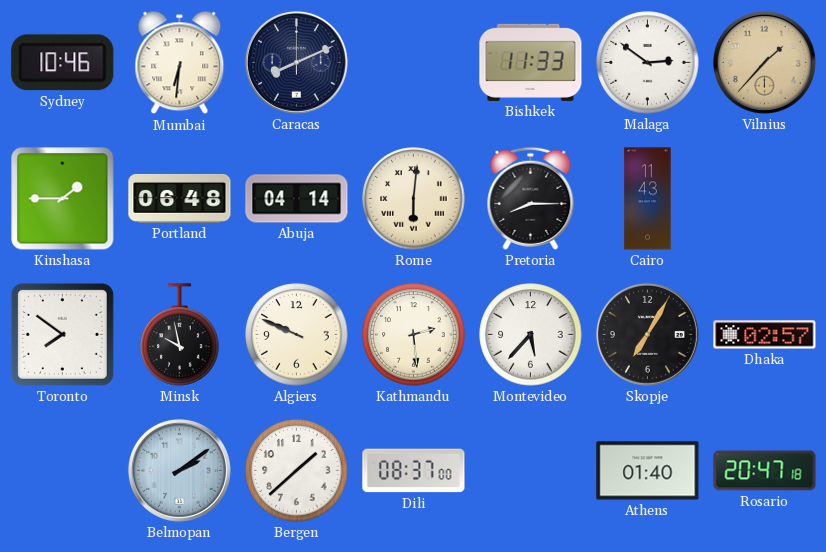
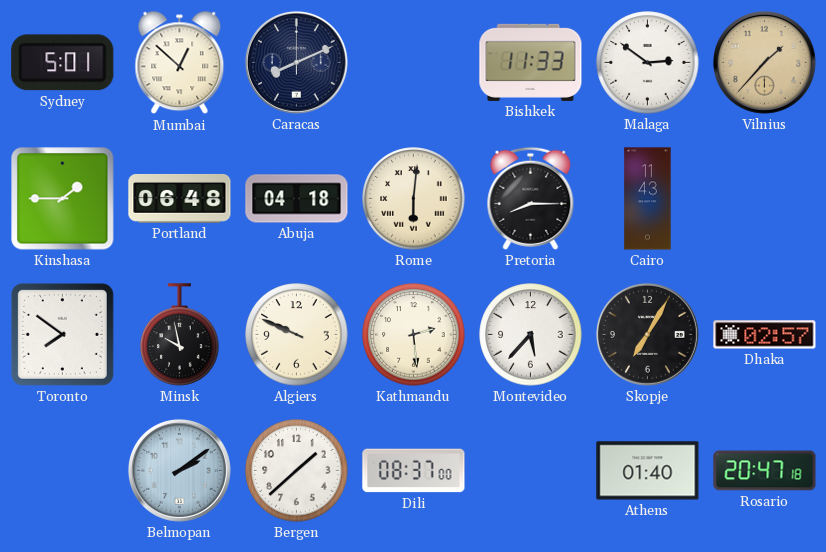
Sydney: 10:46 -> 5:01
Mumbai: 6:31 -> 12:52
Abuja: 04:14 -> 04:18
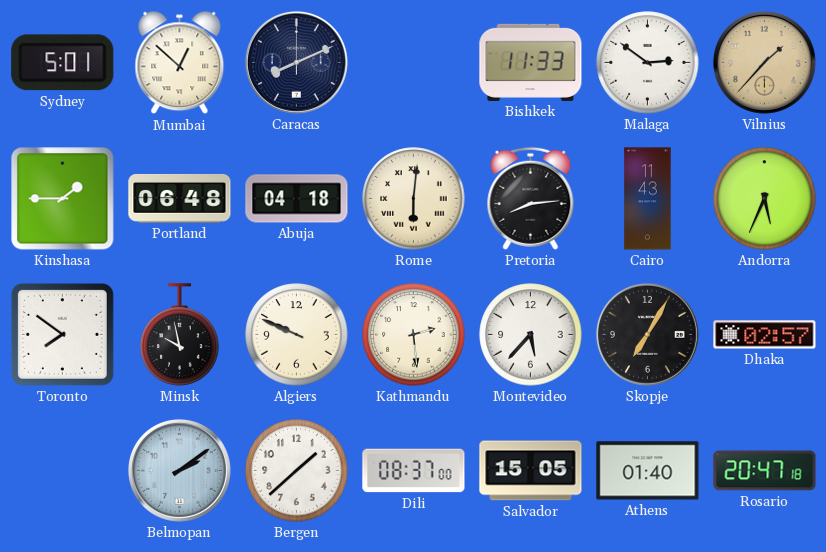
Pretoria: 8:15 -> 8:14
Andorra: none -> 5:34
Salvador: none -> 15:05
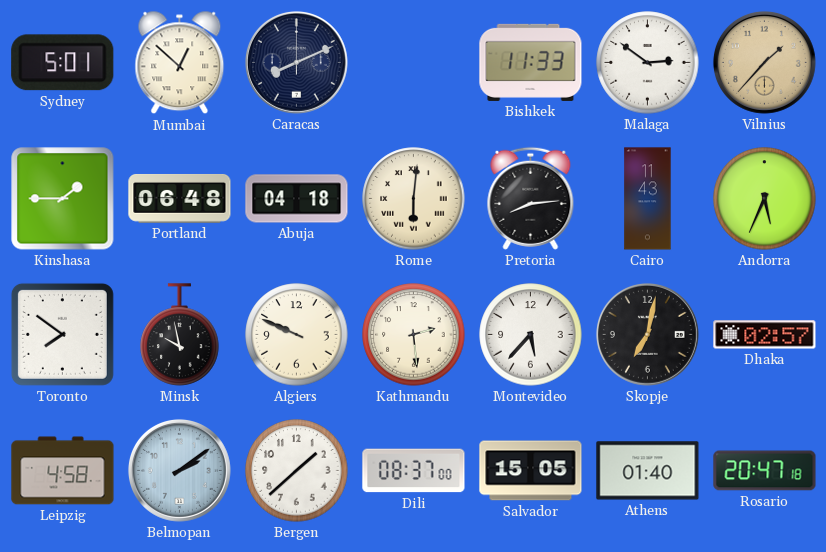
Skopje: 7:05 -> 7:02
Leipzig: none -> 4:58
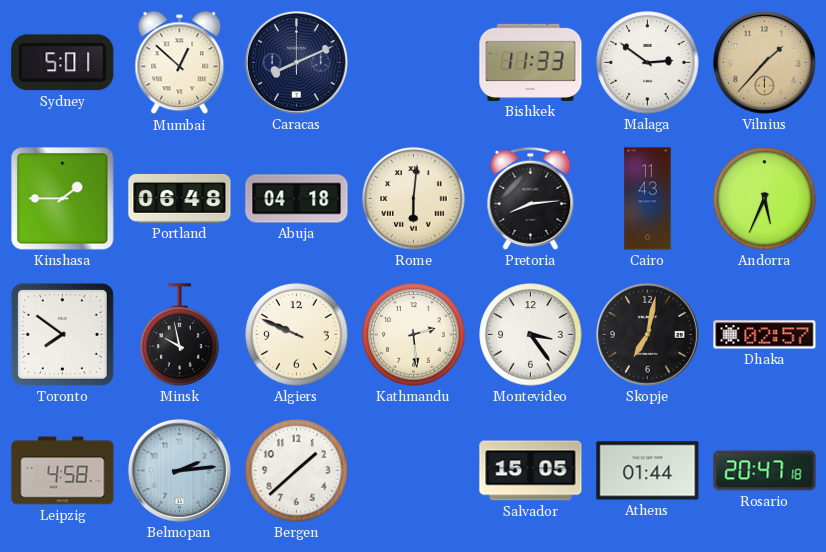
Montevideo: 5:37 -> 3:24
Belmopan: 2:09 -> 2:14
Dili: 08:37 -> none
Athens: 01:40 -> 01:44
